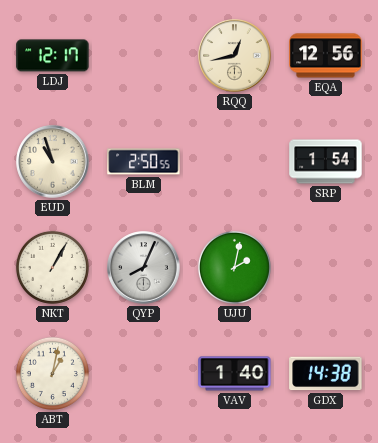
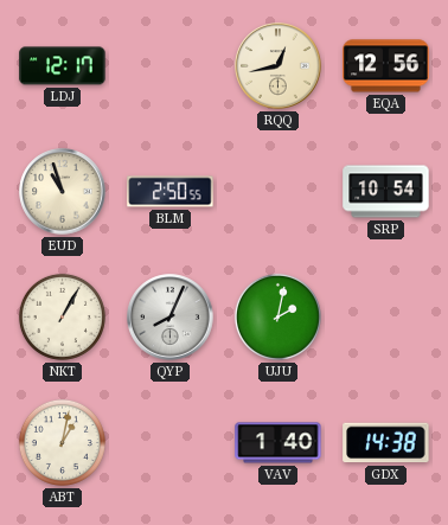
SRP: 1:54 -> 10:54
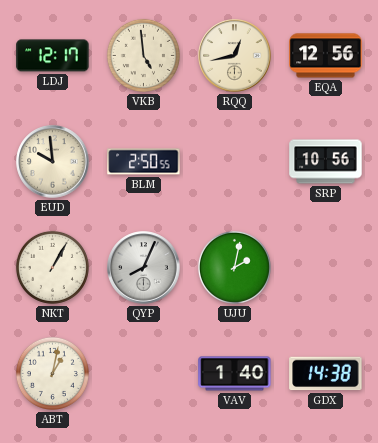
VKB: none -> 4:59
EUD: 10:57 -> 9:59
SRP: 10:54 -> 10:56
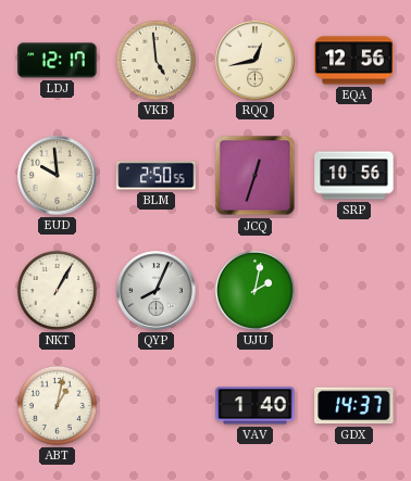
JCQ: none -> 12:33
GDX: 14:38 -> 14:37
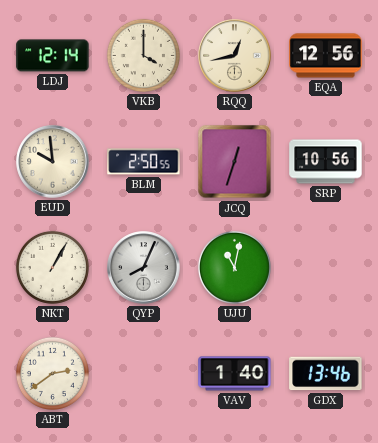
LDJ: 12:17 -> 12:14
VKB: 4:59 -> 4:00
UJU: 2:02 -> 11:02
ABT: 1:02 -> 2:39
GDX: 14:37 -> 13:46
